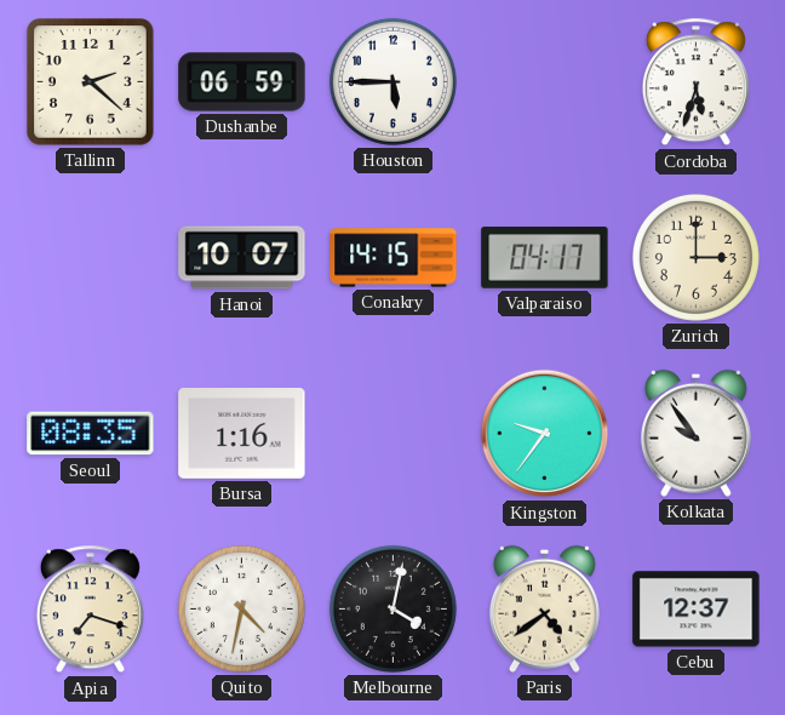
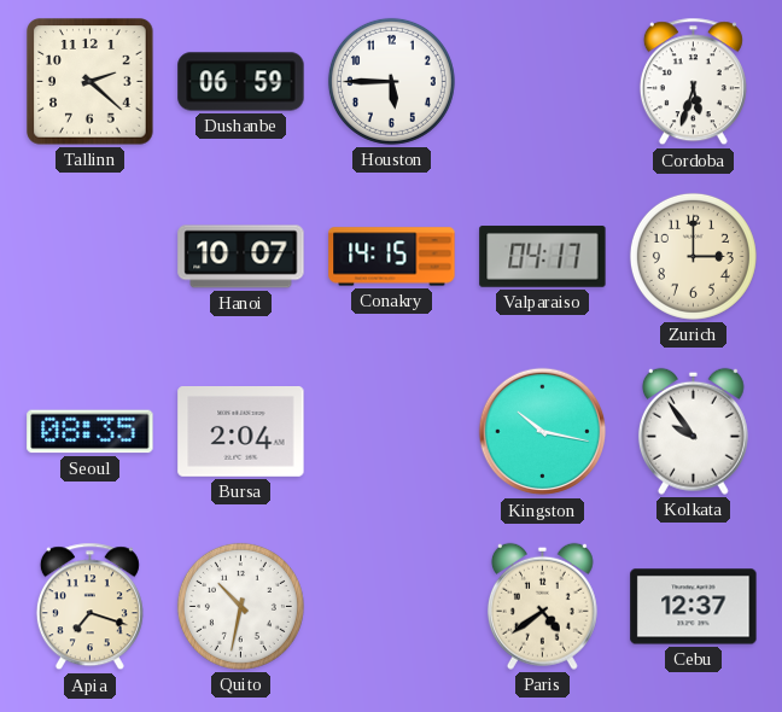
Bursa: 1:16 -> 2:04
Kingston: 9:36 -> 10:17
Quito: 4:32 -> 10:32
Melbourne: 4:02 -> none
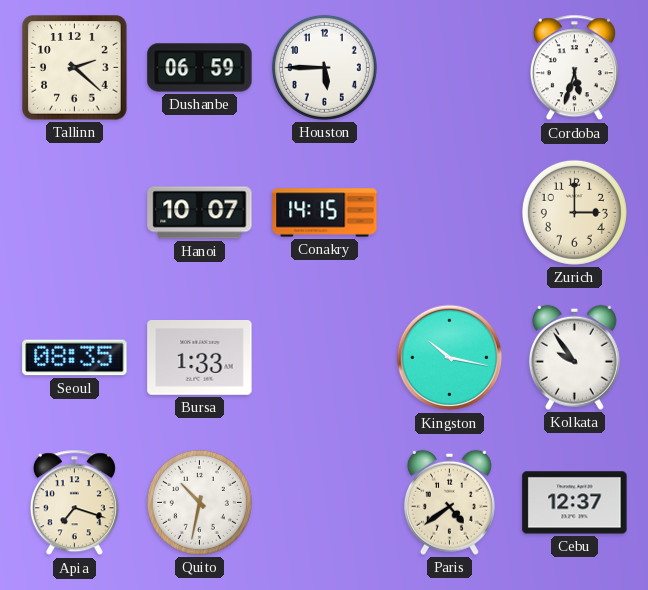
Valparaiso: 04:17 -> none
Bursa: 2:04 -> 1:33
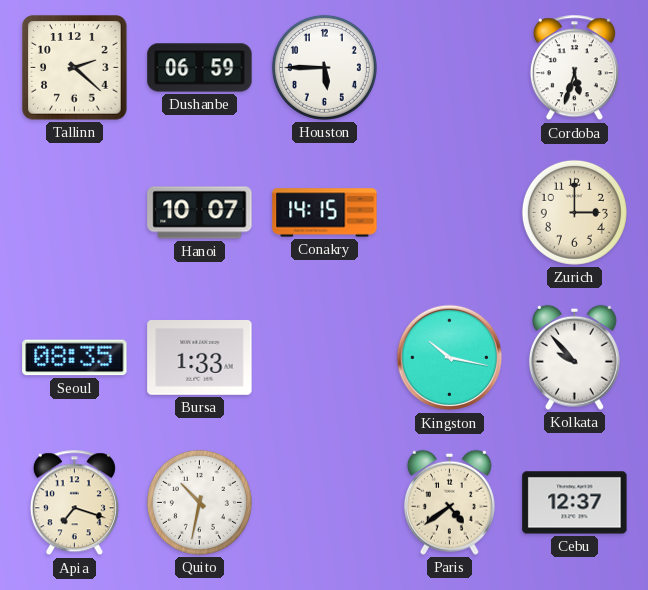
Kolkata: 9:54 -> 9:53
